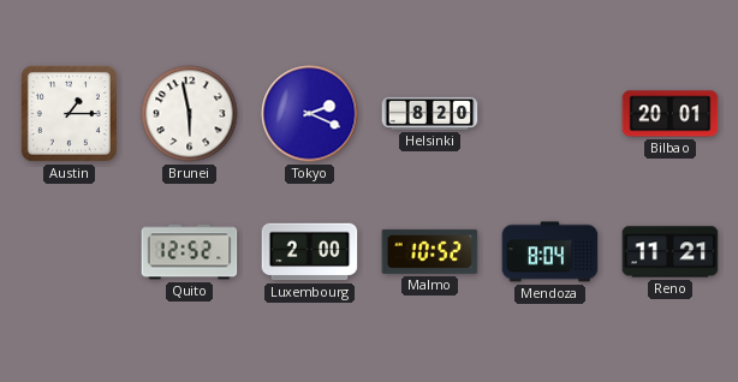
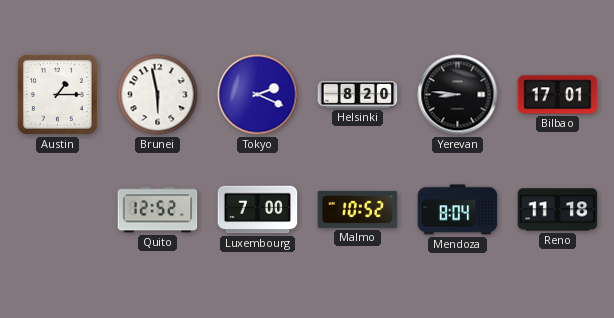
Yerevan: none -> 8:46
Bilbao: 20:01 -> 17:01
Luxembourg: 2:00 -> 7:00
Reno: 11:21 -> 11:18
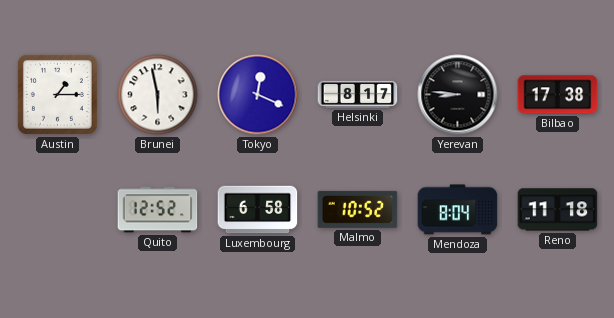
Tokyo: 2:19 -> 12:19
Helsinki: 8:20 -> 8:17
Bilbao: 17:01 -> 17:38
Luxembourg: 7:00 -> 6:58
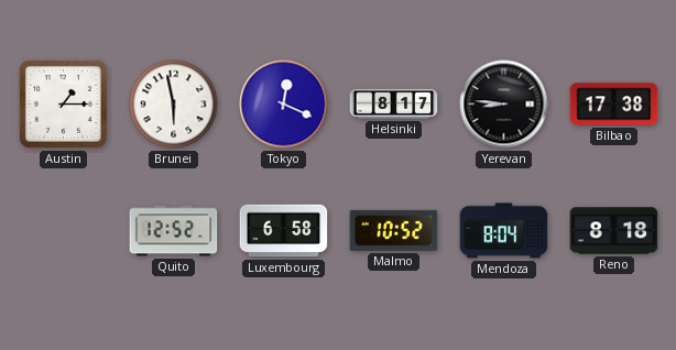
Reno: 11:18 -> 8:18
